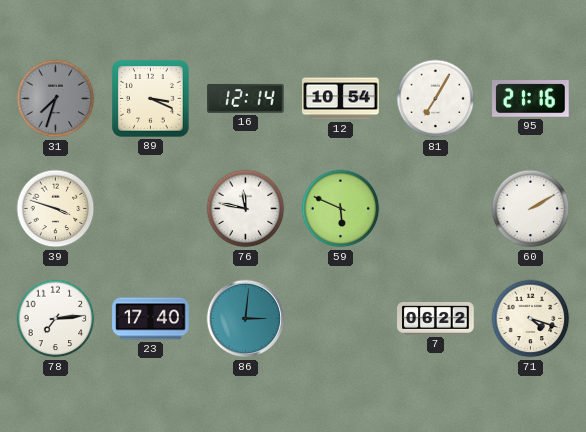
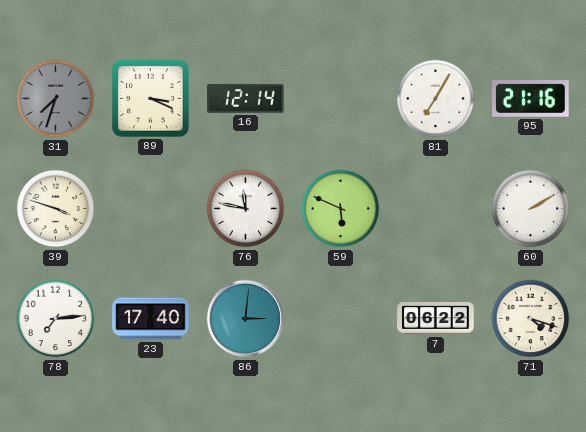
12: 10:54 -> none
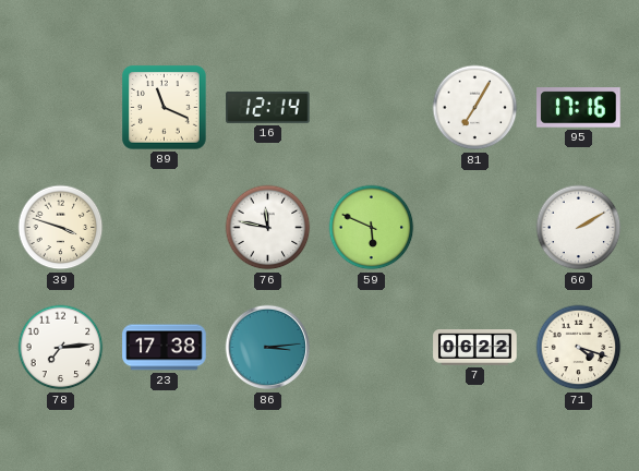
31: 7:33 -> none
89: 3:19 -> 11:19
95: 21:16 -> 17:16
23: 17:40 -> 17:38
86: 3:01 -> 3:14
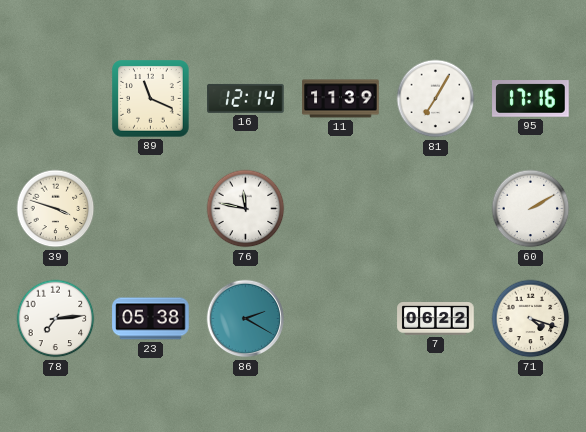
11: none -> 11:39
59: 5:49 -> none
23: 17:38 -> 05:38
86: 3:14 -> 2:20
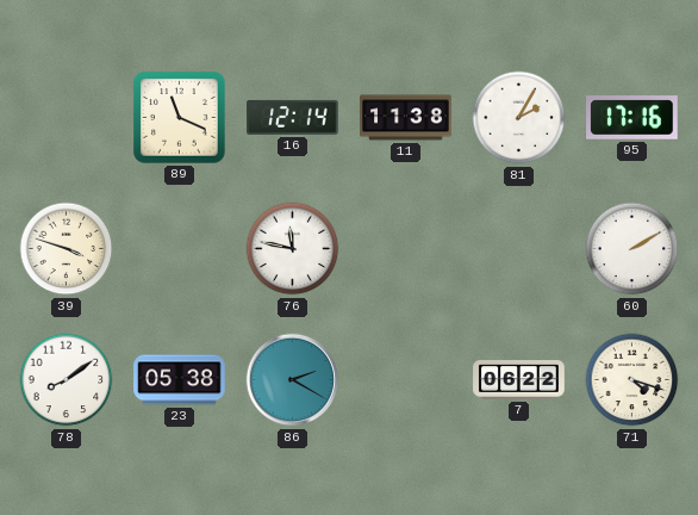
11: 11:39 -> 11:38
81: 7:05 -> 2:05
78: 7:14 -> 8:09
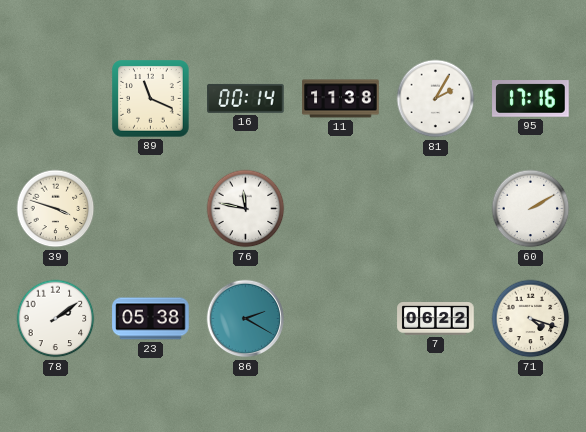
16: 12:14 -> 00:14
78: 8:09 -> 2:09
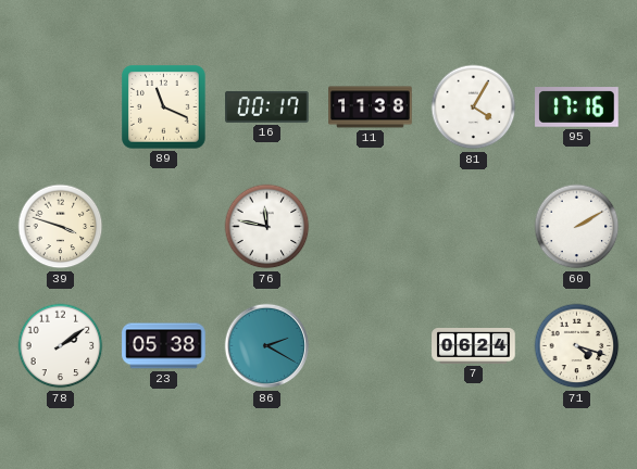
16: 00:14 -> 00:17
81: 2:05 -> 4:05
7: 06:22 -> 06:24
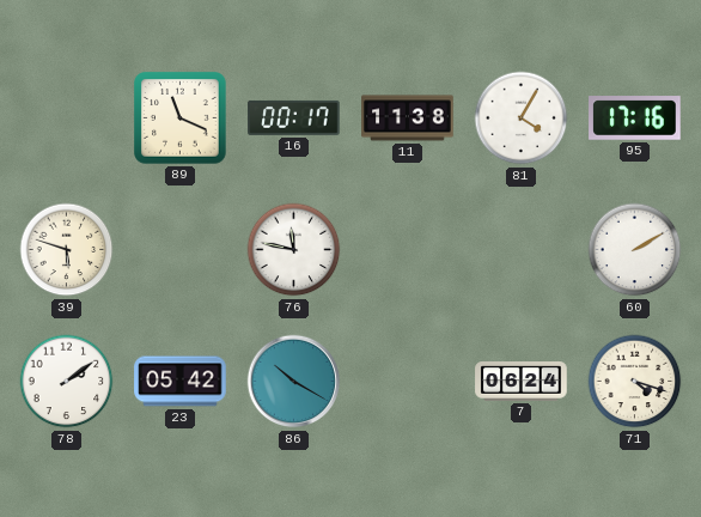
39: 3:48 -> 5:48
23: 05:38 -> 05:42
86: 2:20 -> 10:20
